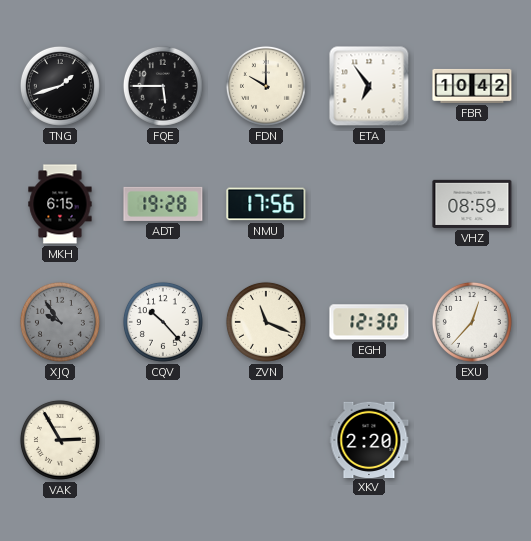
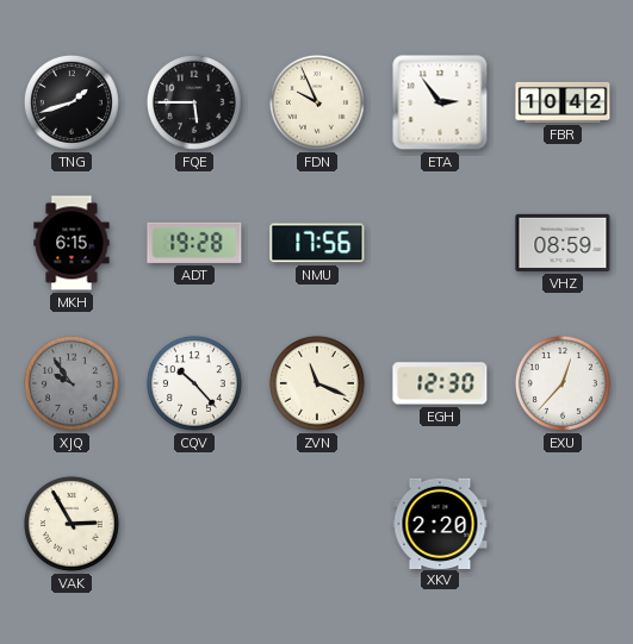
FDN: 10:00 -> 9:56
ETA: 6:54 -> 2:54
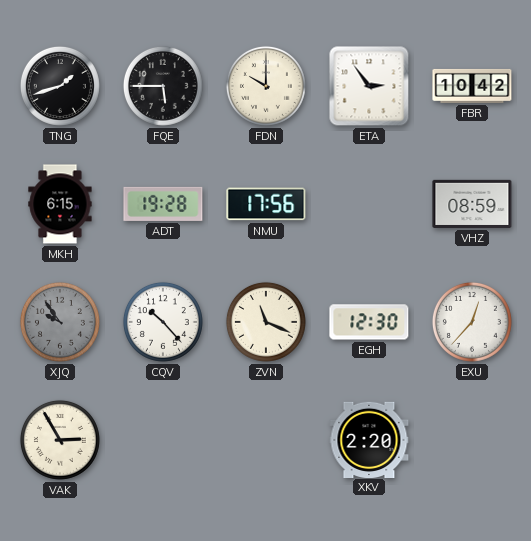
FDN: 9:56 -> 10:00
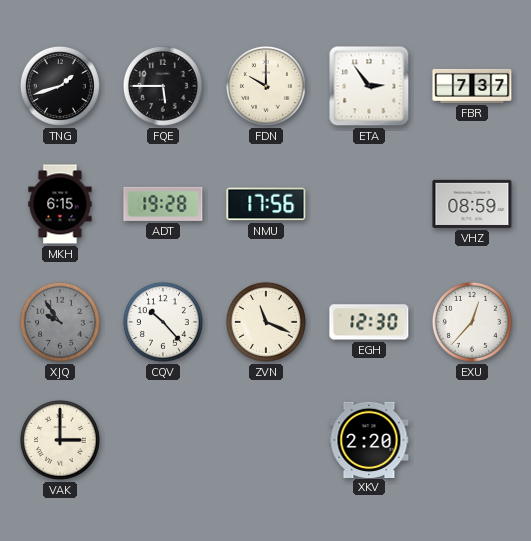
FBR: 10:42 -> 7:37
VAK: 2:55 -> 3:00
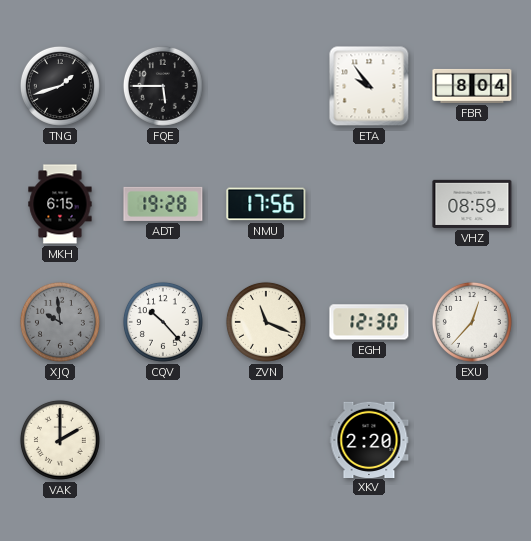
FDN: 10:00 -> none
ETA: 2:54 -> 9:54
FBR: 7:37 -> 8:04
XJQ: 9:54 -> 9:59
VAK: 3:00 -> 2:00
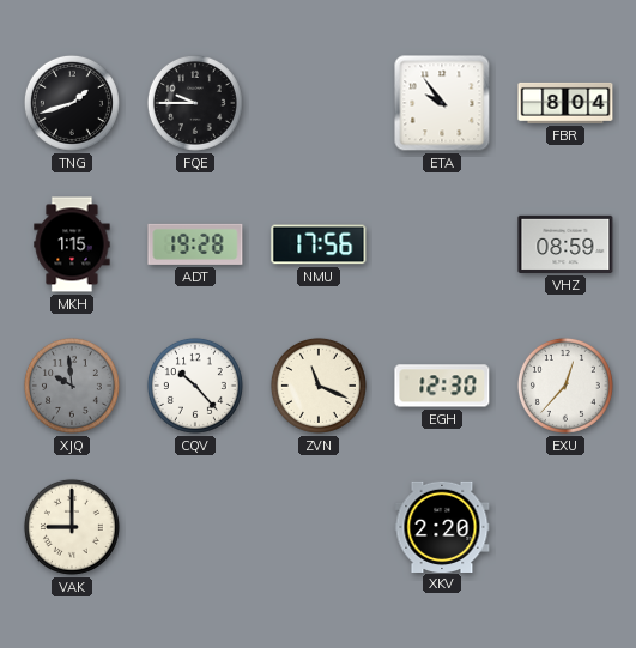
FQE: 5:45 -> 9:45
MKH: 6:15 -> 1:15
VAK: 2:00 -> 9:00
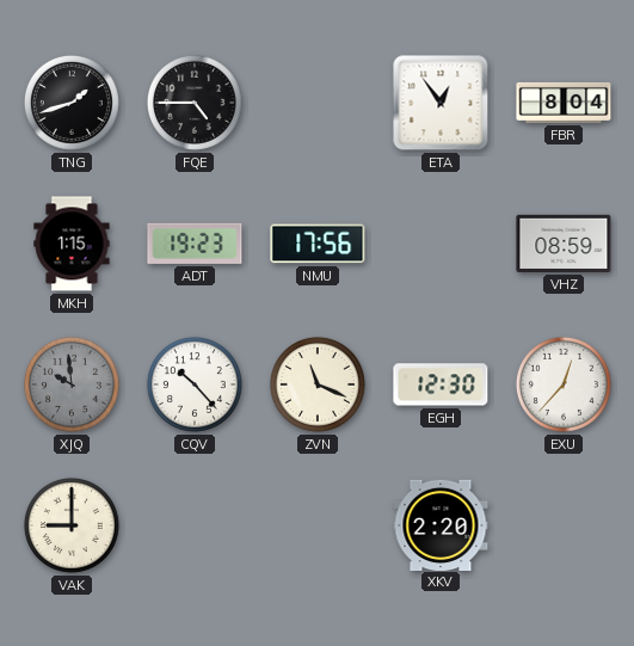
FQE: 9:45 -> 4:45
ETA: 9:54 -> 12:54
ADT: 19:28 -> 19:23
